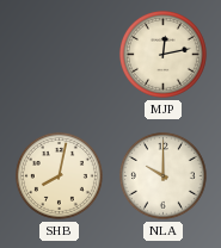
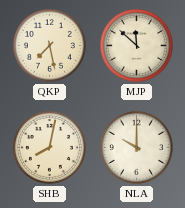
QKP: none -> 7:28
MJP: 12:13 -> 11:52
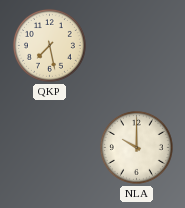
MJP: 11:52 -> none
SHB: 8:02 -> none
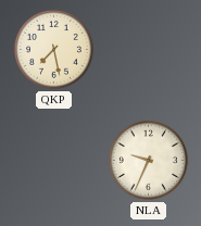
NLA: 10:00 -> 9:34
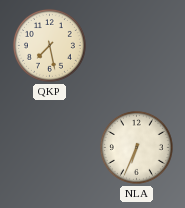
NLA: 9:34 -> 6:34
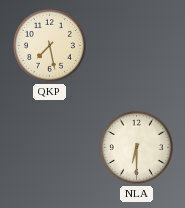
NLA: 6:34 -> 6:30
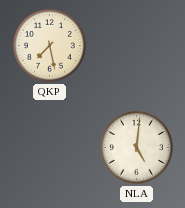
NLA: 6:30 -> 5:01
